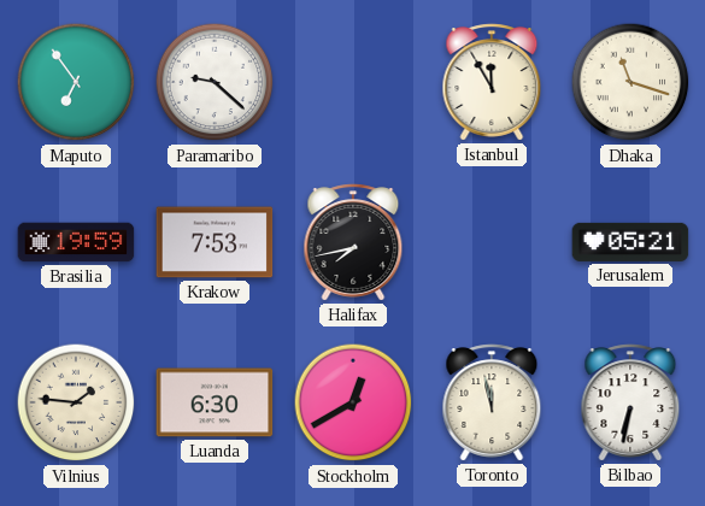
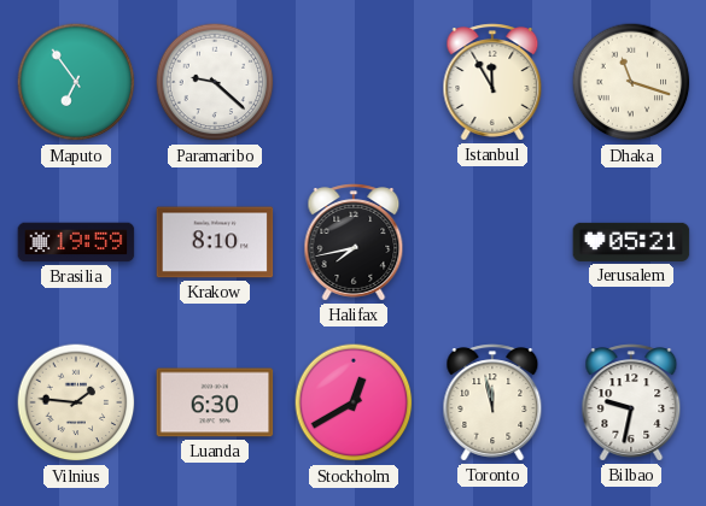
Krakow: 7:53 -> 8:10
Bilbao: 6:32 -> 9:32
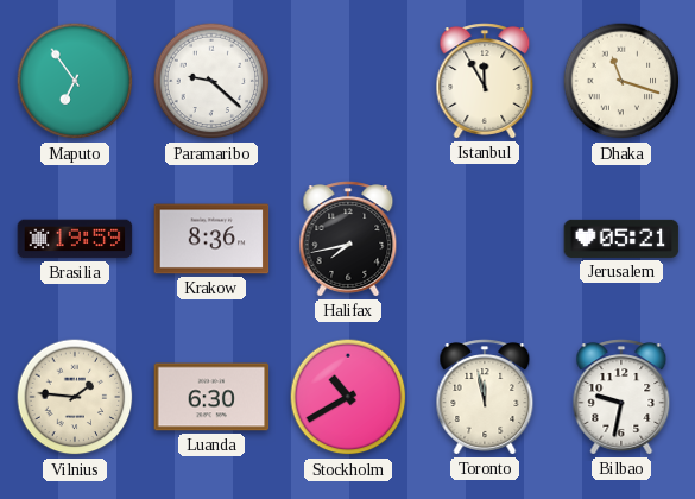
Krakow: 8:10 -> 8:36
Stockholm: 12:40 -> 10:40
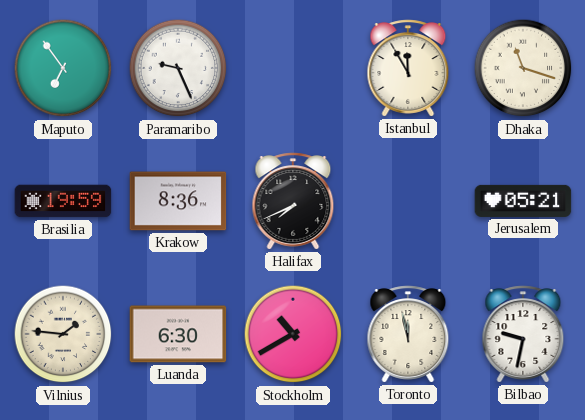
Paramaribo: 9:22 -> 9:26
Halifax: 7:43 -> 7:41
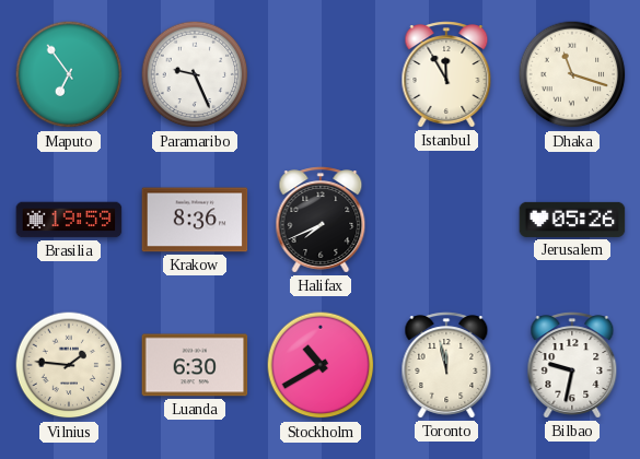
Jerusalem: 05:21 -> 05:26
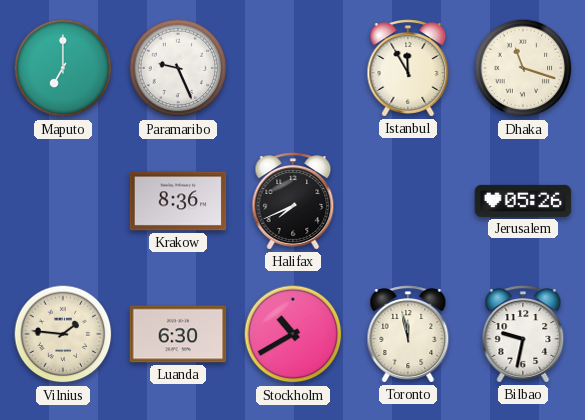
Maputo: 6:54 -> 7:00
Brasilia: 19:59 -> none
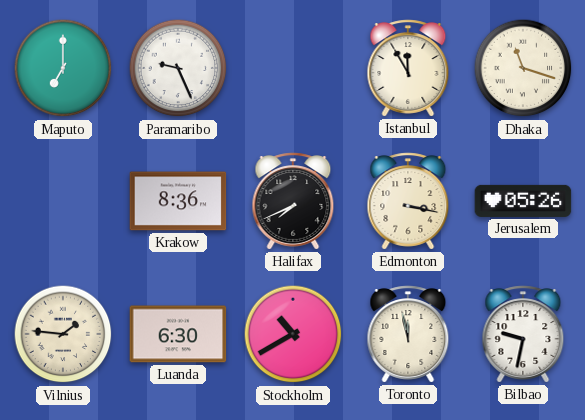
Edmonton: none -> 3:17
